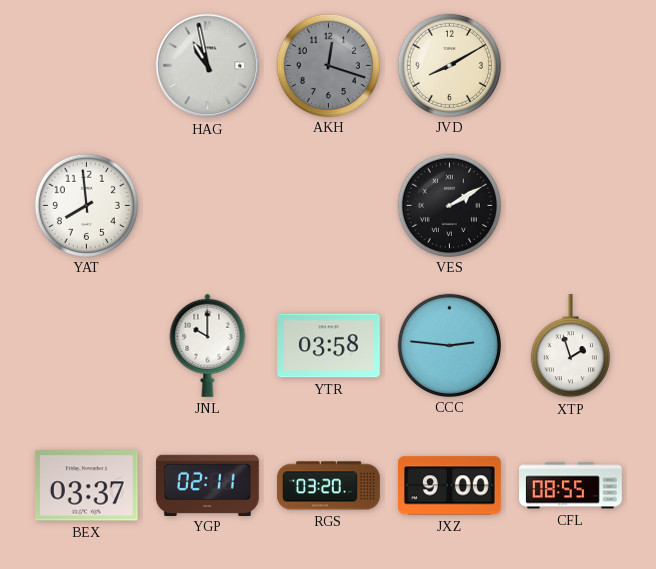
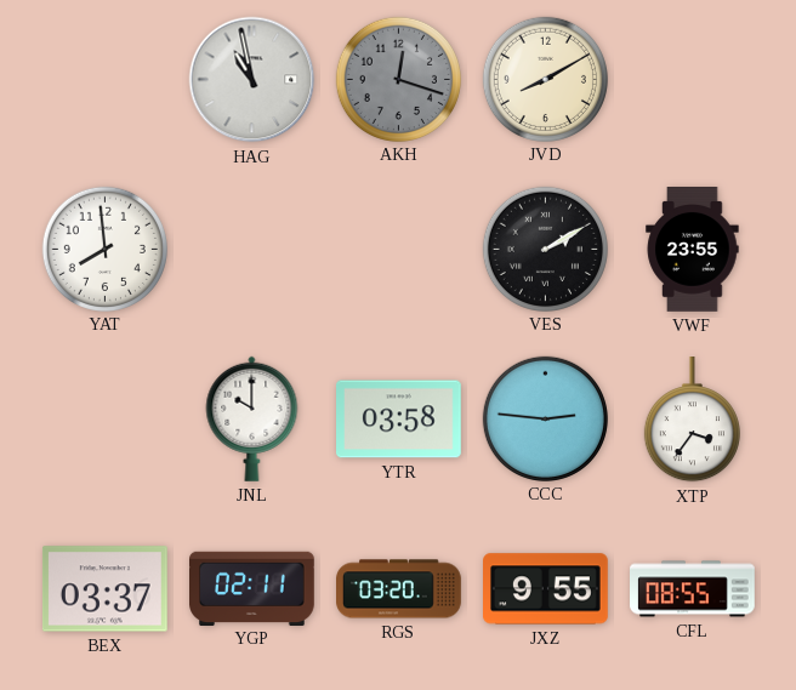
VWF: none -> 23:55
XTP: 1:57 -> 3:36
JXZ: 9:00 -> 9:55
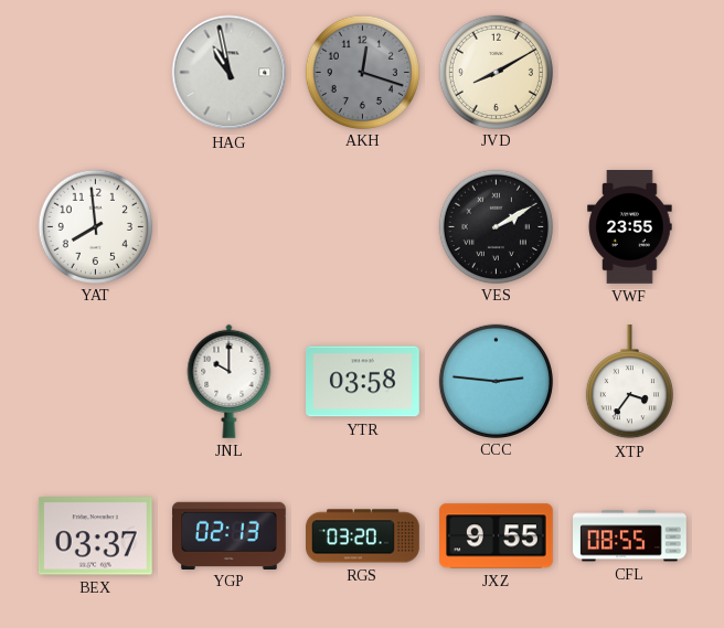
YGP: 02:11 -> 02:13
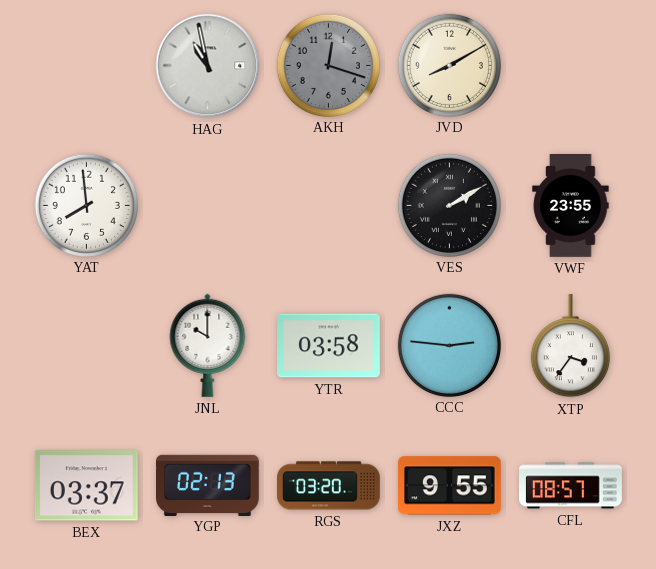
CFL: 08:55 -> 08:57
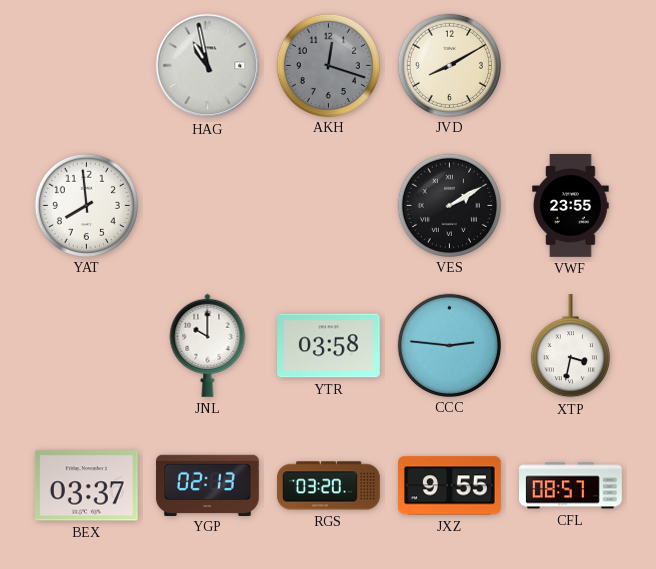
XTP: 3:36 -> 3:32
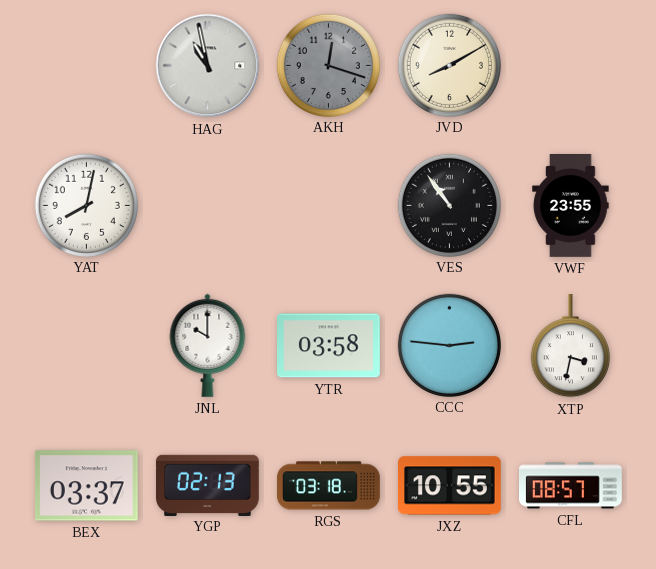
YAT: 7:59 -> 8:02
VES: 2:10 -> 10:54
RGS: 03:20 -> 03:18
JXZ: 9:55 -> 10:55
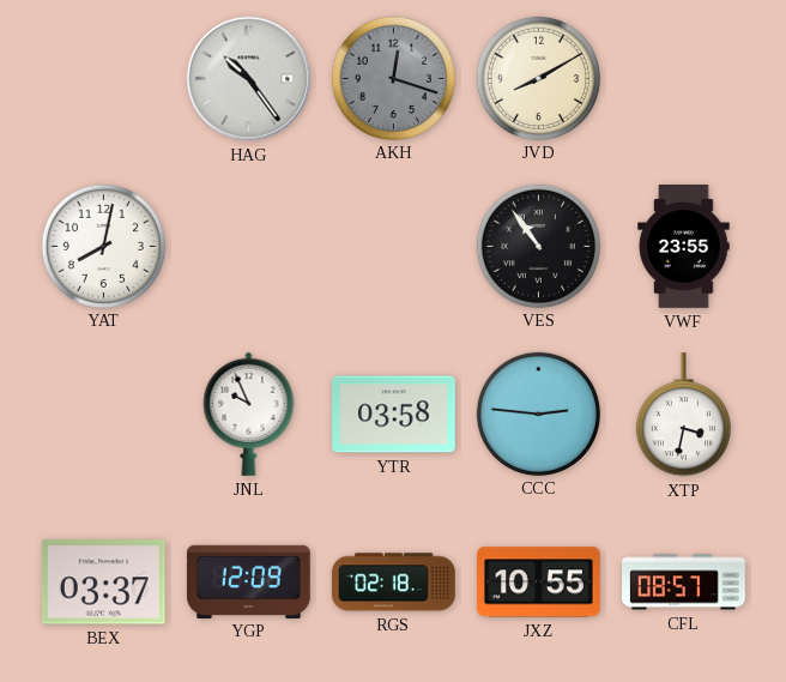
HAG: 10:58 -> 10:24
JNL: 10:00 -> 9:56
YGP: 02:13 -> 12:09
RGS: 03:18 -> 02:18
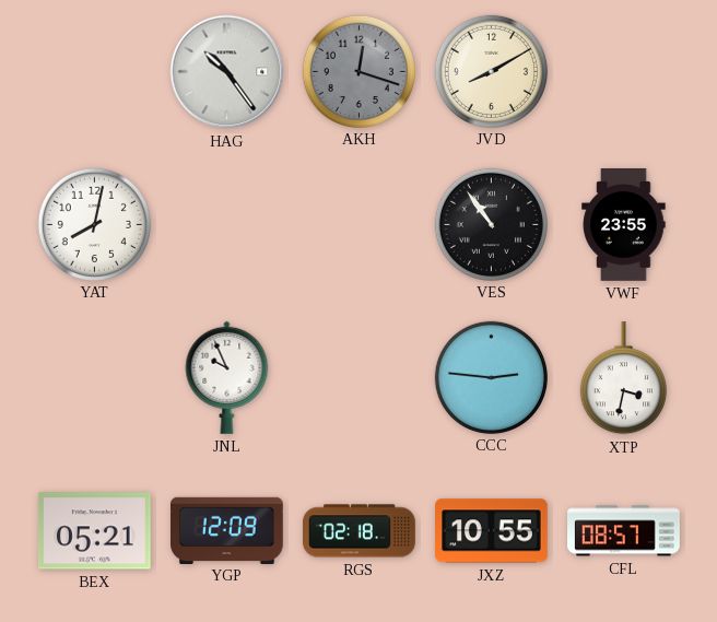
YTR: 03:58 -> none
BEX: 03:37 -> 05:21
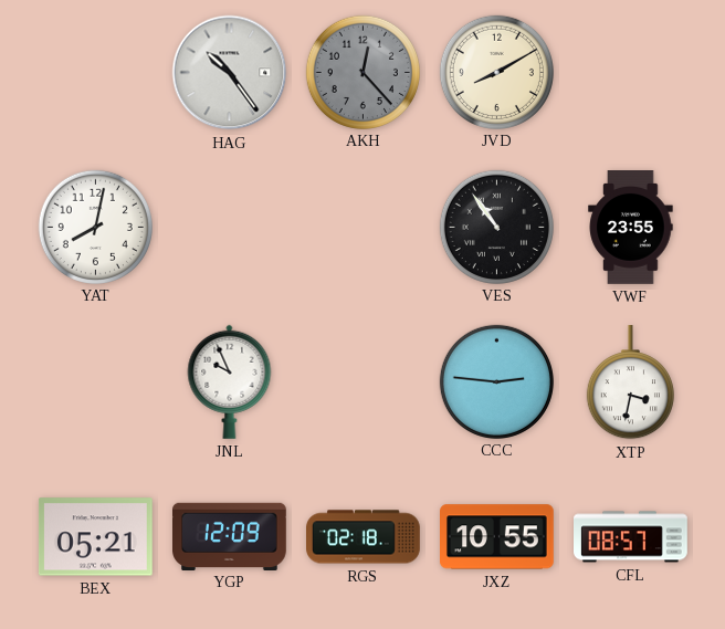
AKH: 12:18 -> 12:23
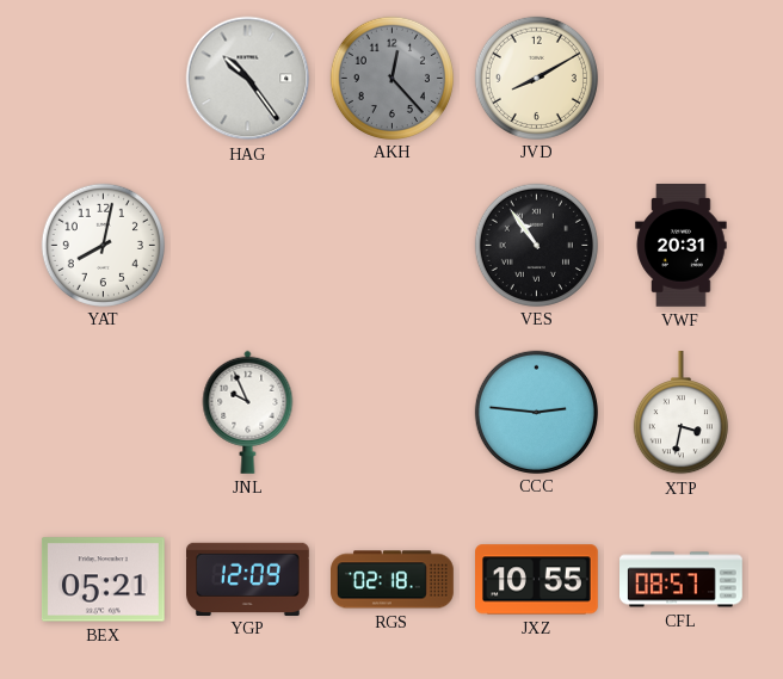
VWF: 23:55 -> 20:31
